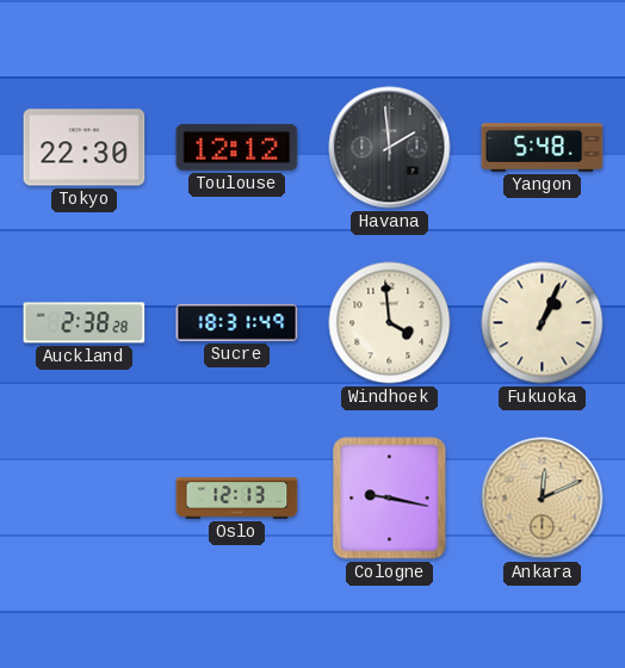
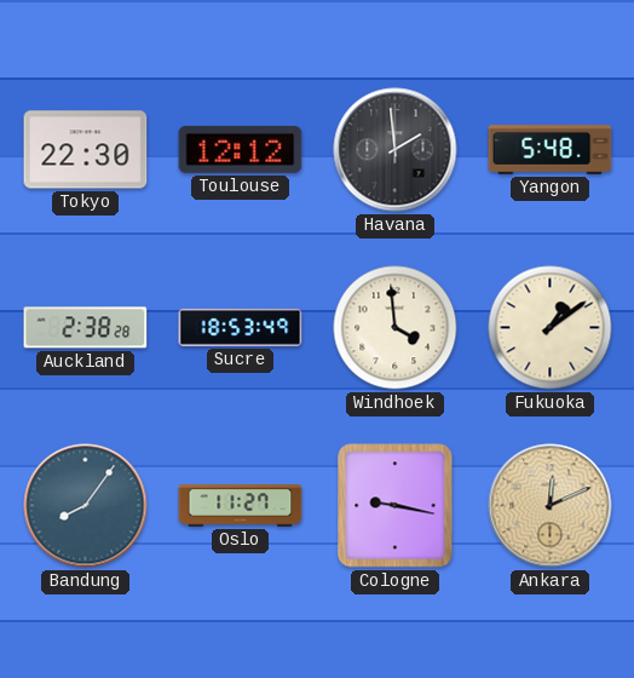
Sucre: 18:31 -> 18:53
Fukuoka: 1:04 -> 1:09
Bandung: none -> 8:06
Oslo: 12:13 -> 11:27
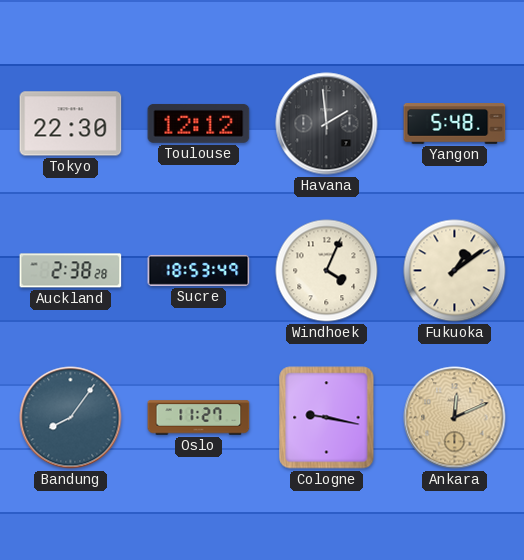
Windhoek: 3:59 -> 4:04
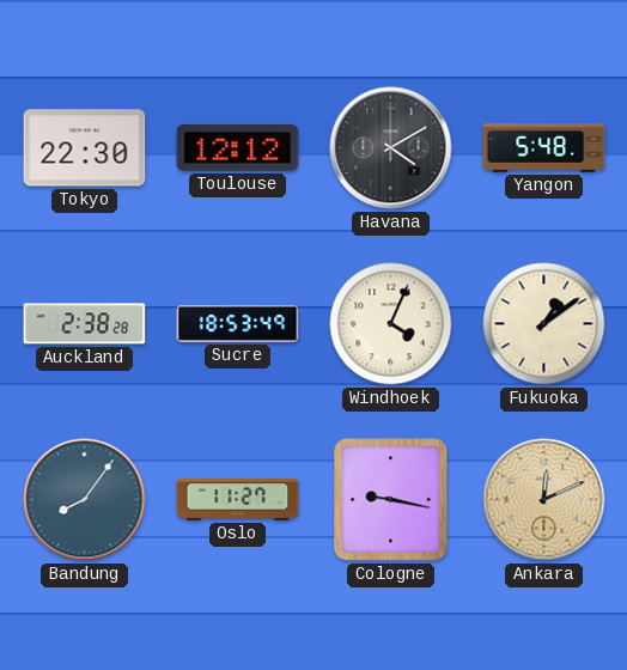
Havana: 1:59 -> 4:10
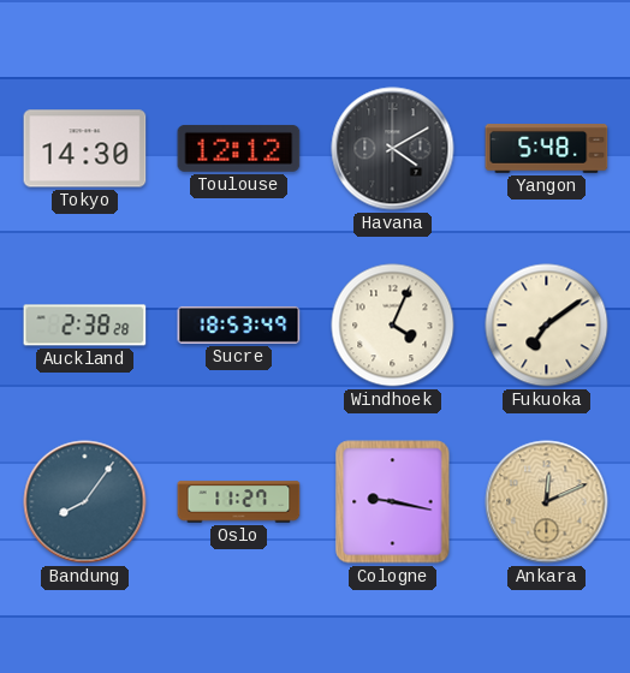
Tokyo: 22:30 -> 14:30
Fukuoka: 1:09 -> 7:09
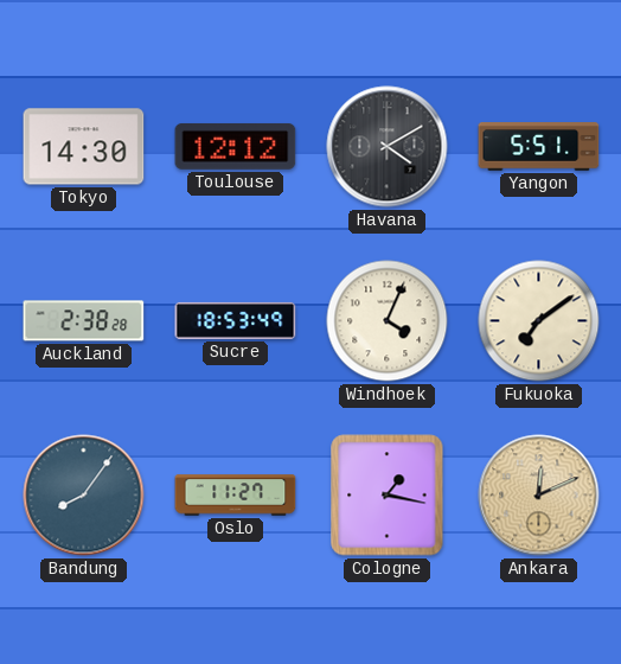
Yangon: 5:48 -> 5:51
Cologne: 9:17 -> 1:17
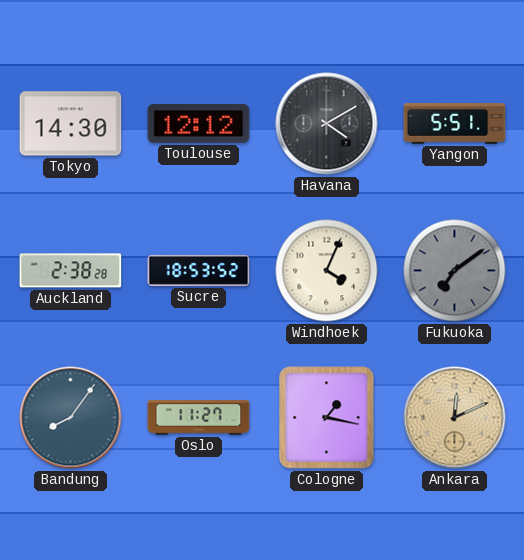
Sucre: 18:53:49 -> 18:53:52
Fukuoka dial: cream -> grey
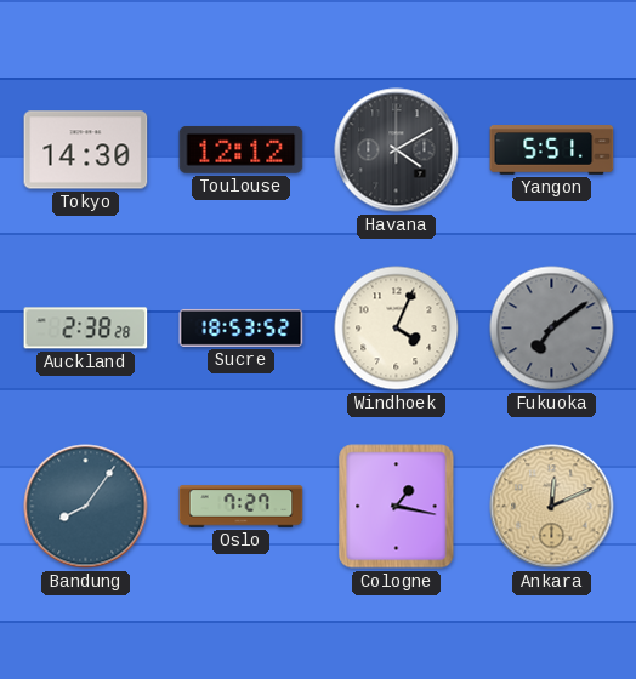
Oslo: 11:27 -> 7:27
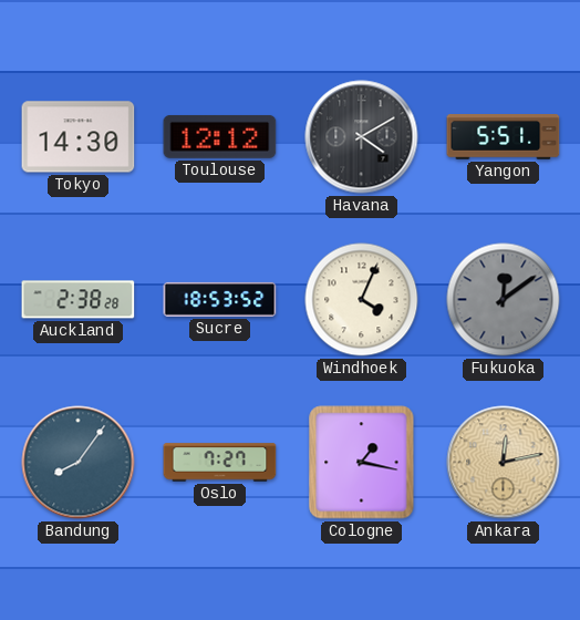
Fukuoka: 7:09 -> 12:09
Ankara: 12:11 -> 12:13
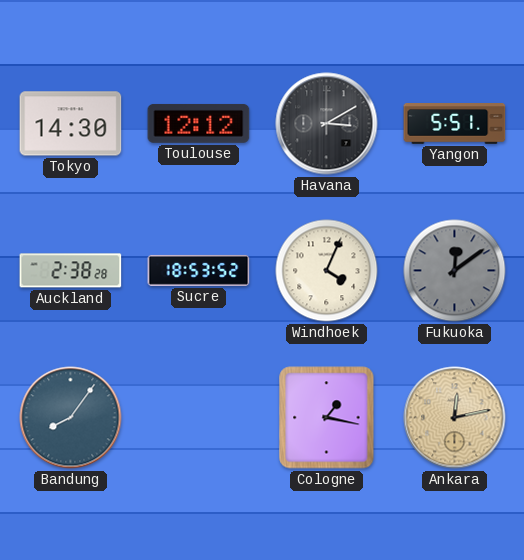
Havana: 4:10 -> 3:10
Oslo: 7:27 -> none
